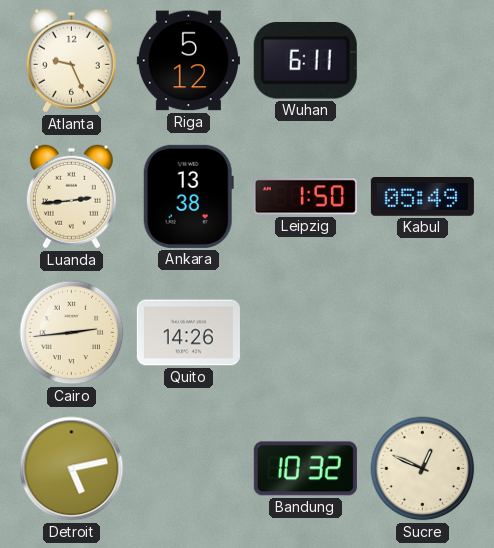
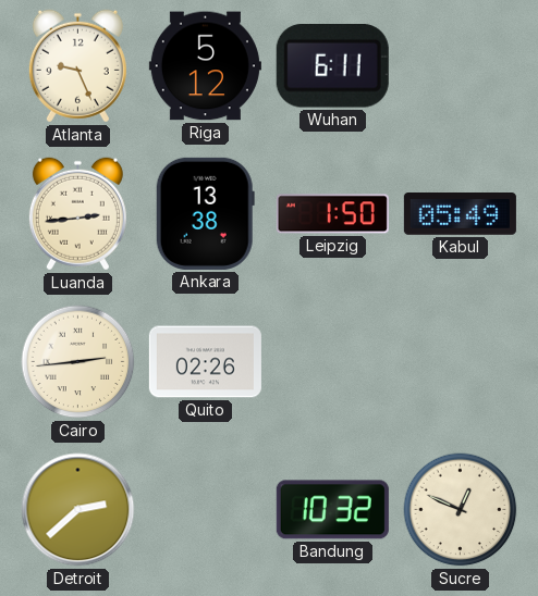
Quito: 14:26 -> 02:26
Detroit: 5:13 -> 2:38
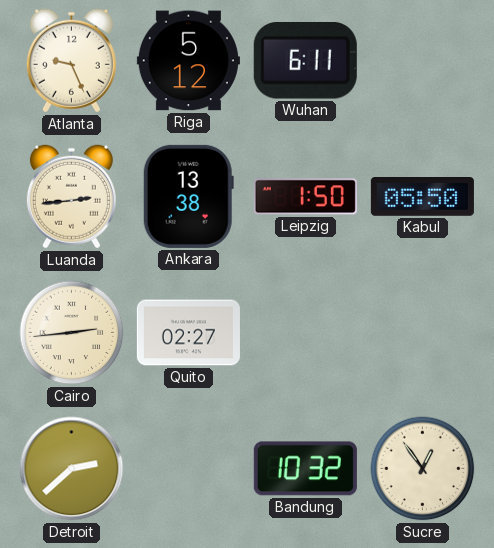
Kabul: 05:49 -> 05:50
Quito: 02:26 -> 02:27
Sucre: 12:49 -> 12:54
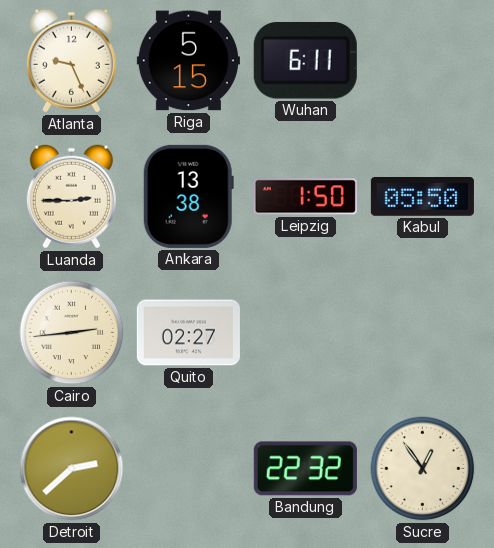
Riga: 5:12 -> 5:15
Luanda: 2:44 -> 2:45
Bandung: 10:32 -> 22:32
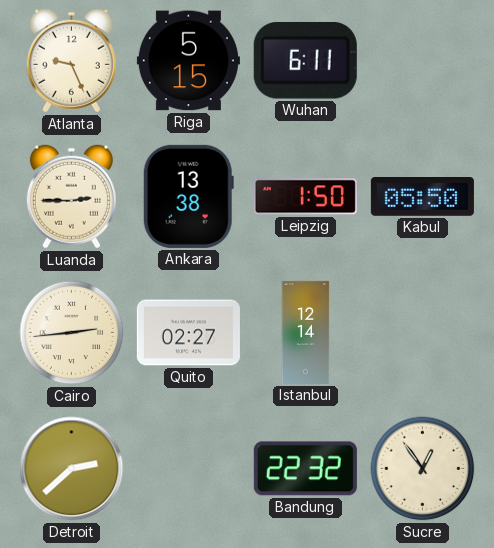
Istanbul: none -> 12:14
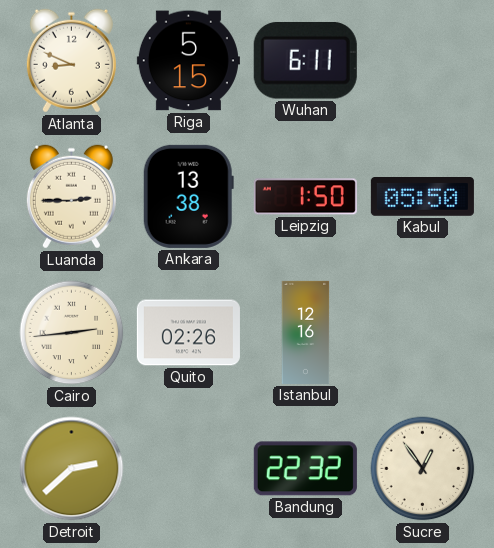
Atlanta: 9:26 -> 8:49
Quito: 02:27 -> 02:26
Istanbul: 12:14 -> 12:16
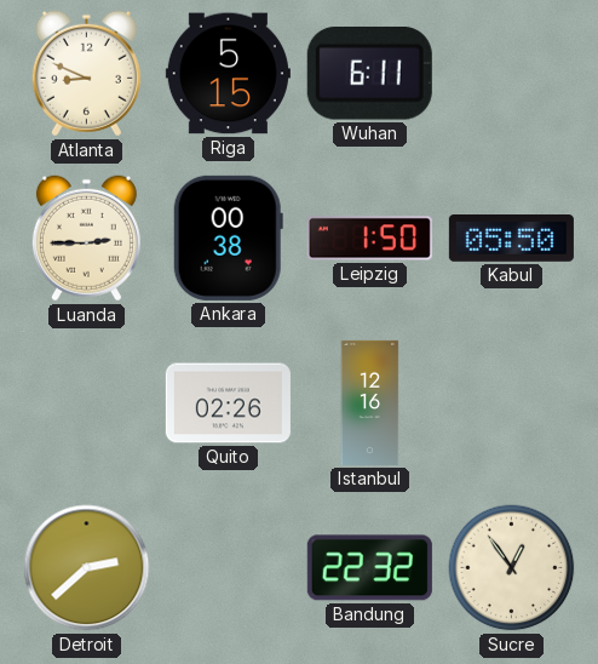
Ankara: 13:38 -> 00:38
Cairo: 2:44 -> none
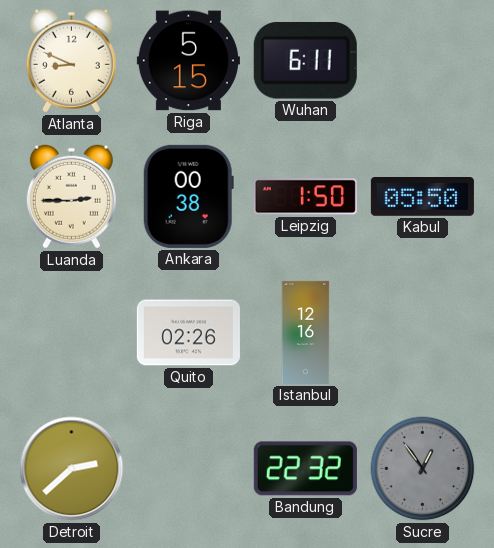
Sucre dial: cream -> grey
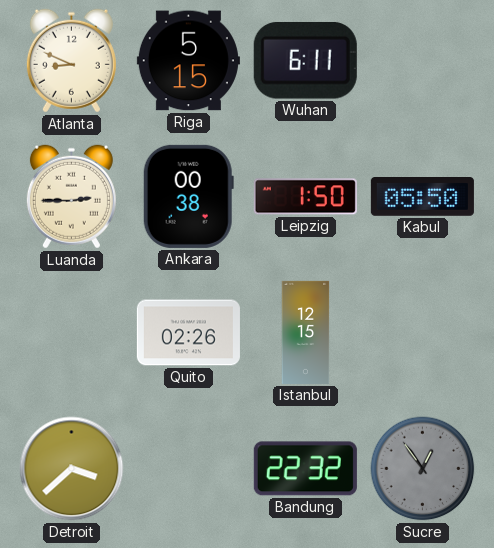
Istanbul: 12:16 -> 12:15
Detroit: 2:38 -> 3:38
